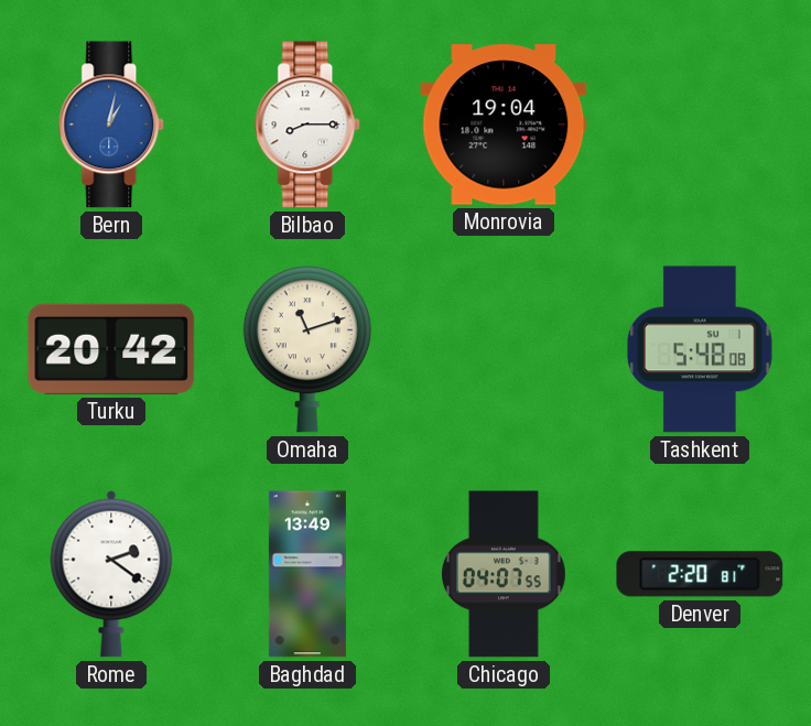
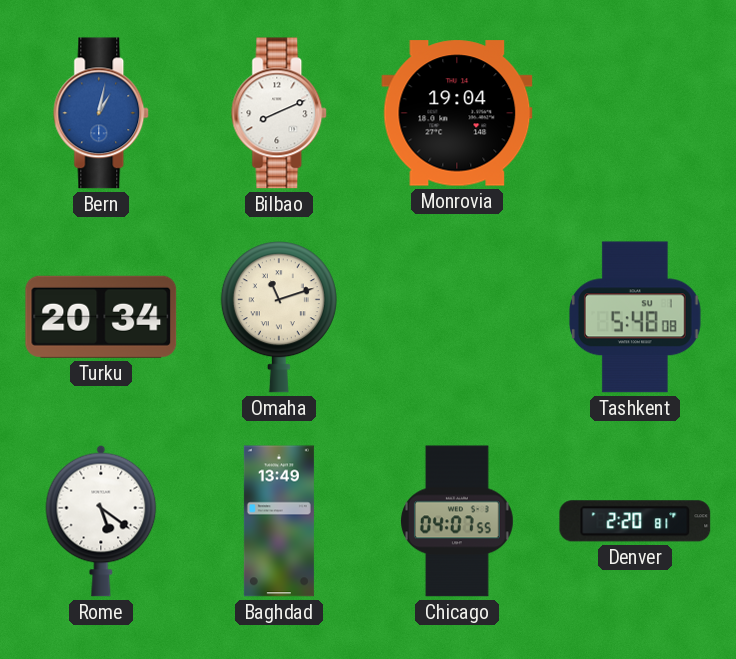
Bilbao: 8:15 -> 8:11
Turku: 20:42 -> 20:34
Rome: 2:21 -> 5:21
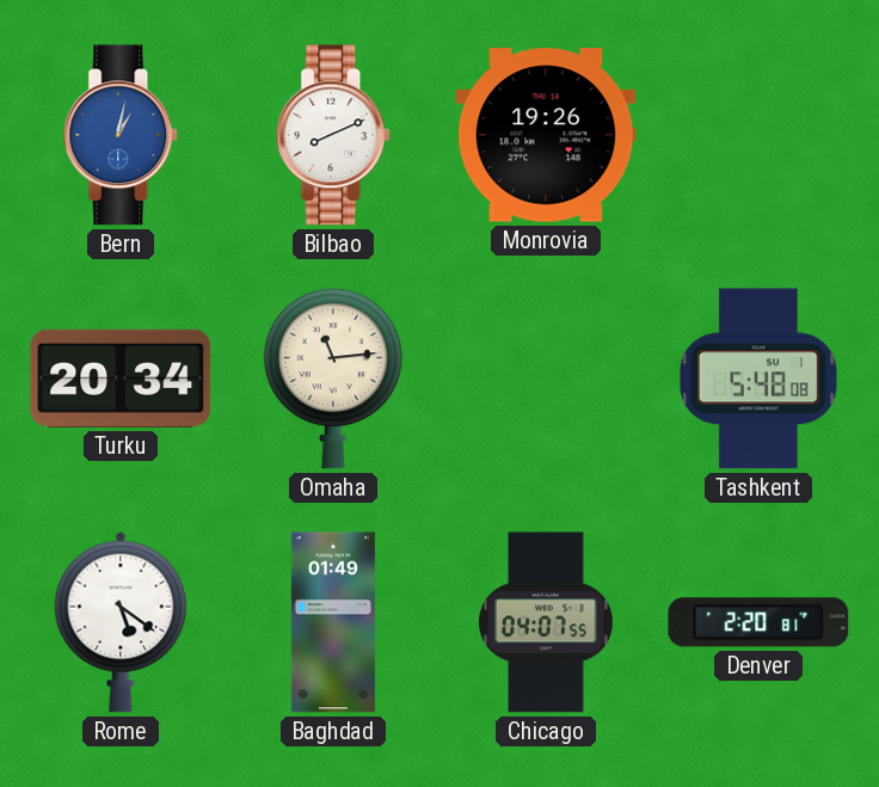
Monrovia: 19:04 -> 19:26
Omaha: 11:12 -> 11:14
Baghdad: 13:49 -> 01:49
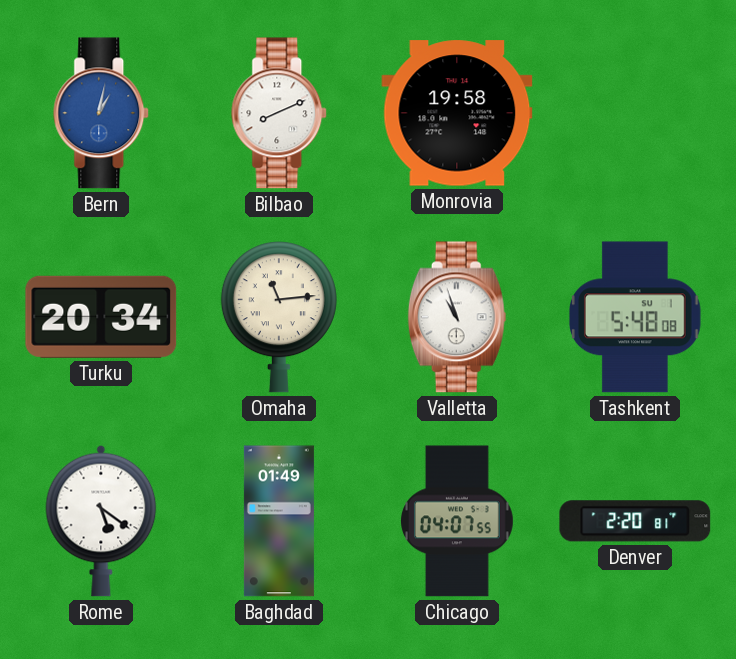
Monrovia: 19:26 -> 19:58
Valletta: none -> 10:57
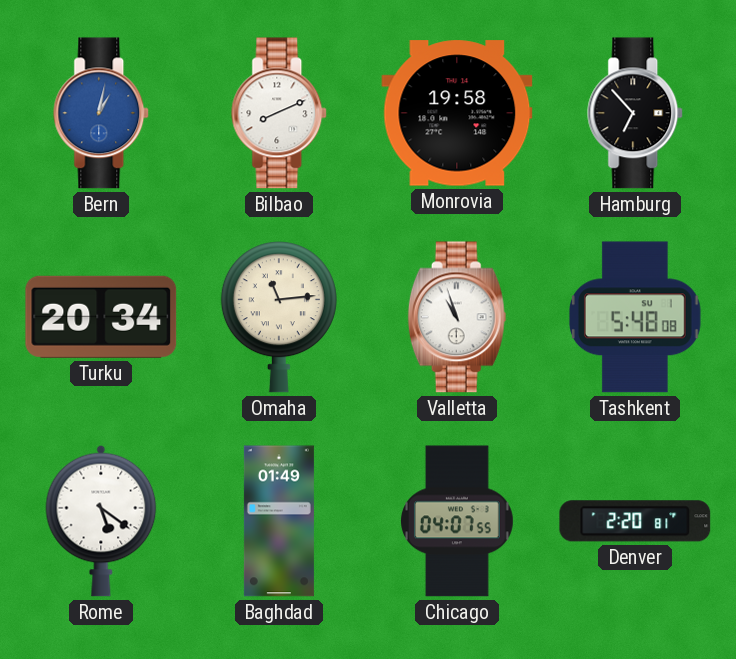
Hamburg: none -> 6:53
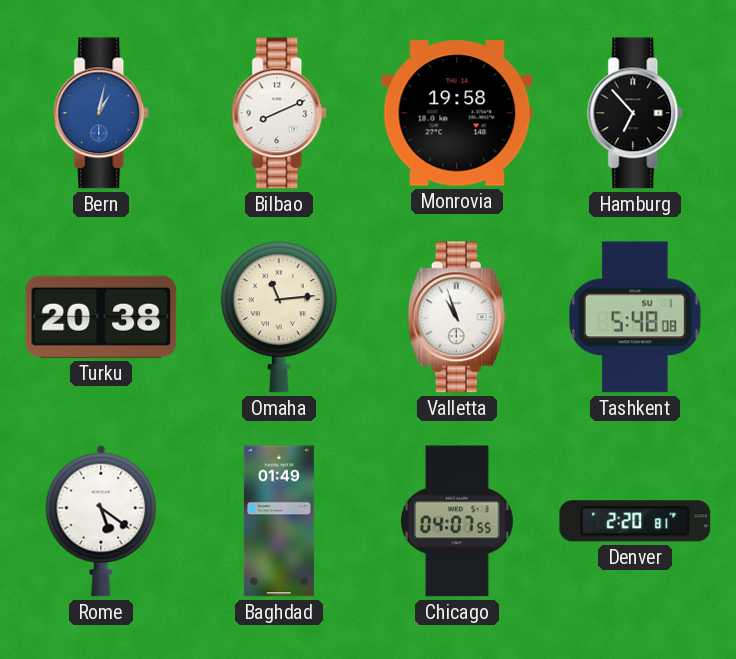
Turku: 20:34 -> 20:38
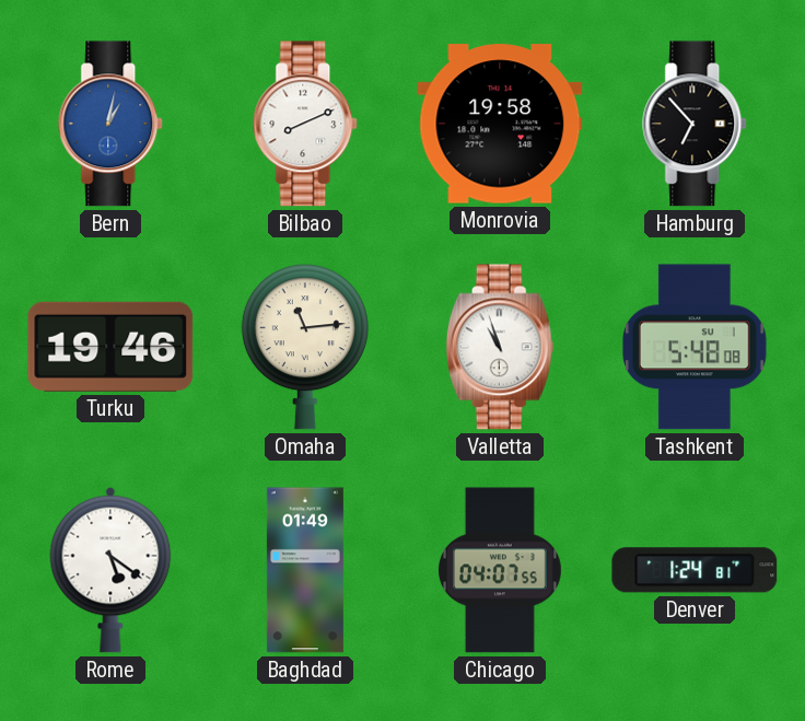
Turku: 20:38 -> 19:46
Denver: 2:20 -> 1:24
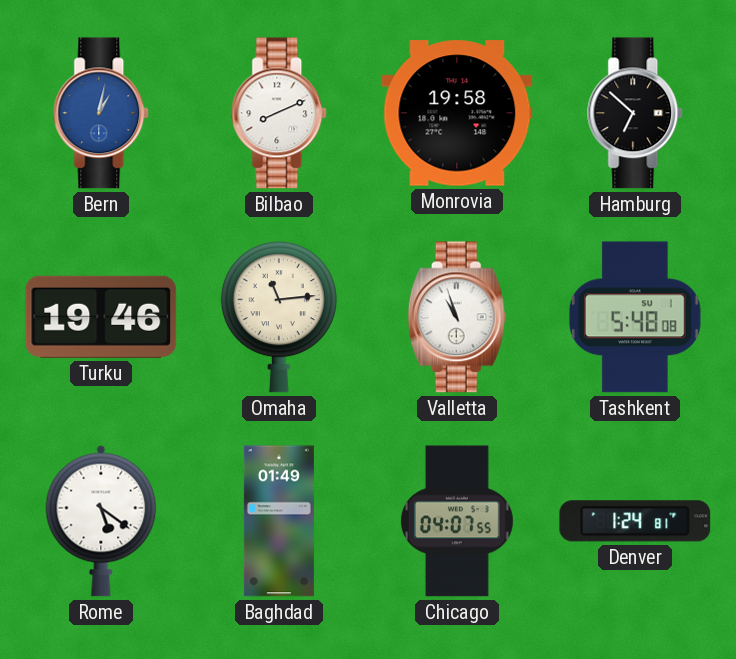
Hamburg: 6:53 -> 6:52
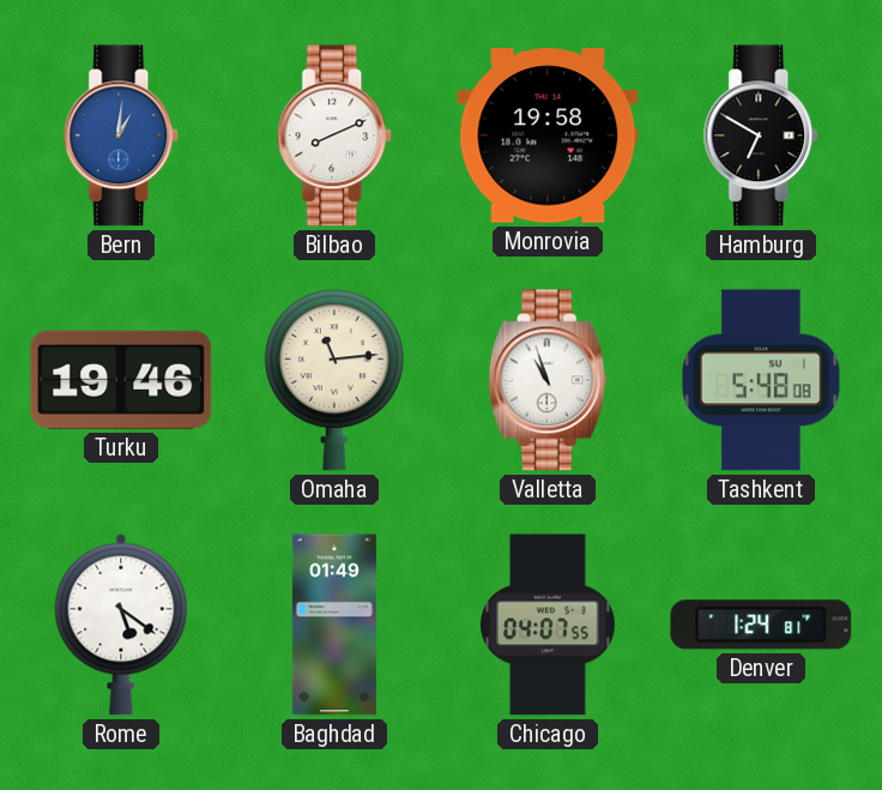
Bern: 1:02 -> 1:01
Hamburg: 6:52 -> 6:50
